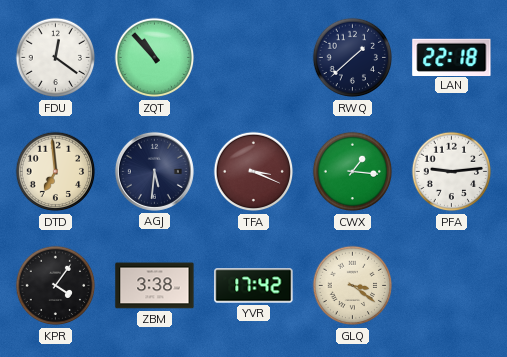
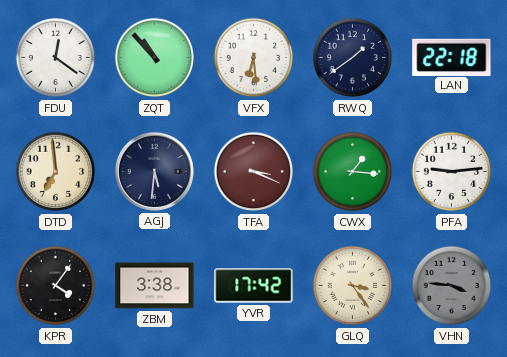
VFX: none -> 6:29
RWQ: 1:38 -> 1:39
GLQ: 3:21 -> 3:24
VHN: none -> 3:46
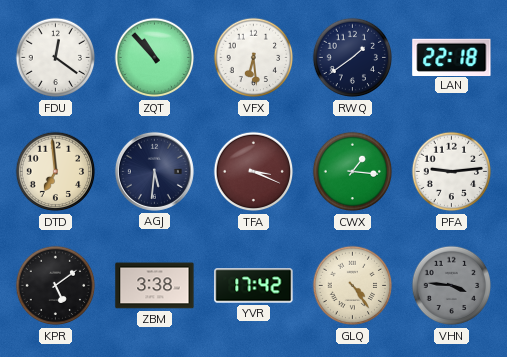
KPR: 4:06 -> 5:09
GLQ: 3:24 -> 4:24
